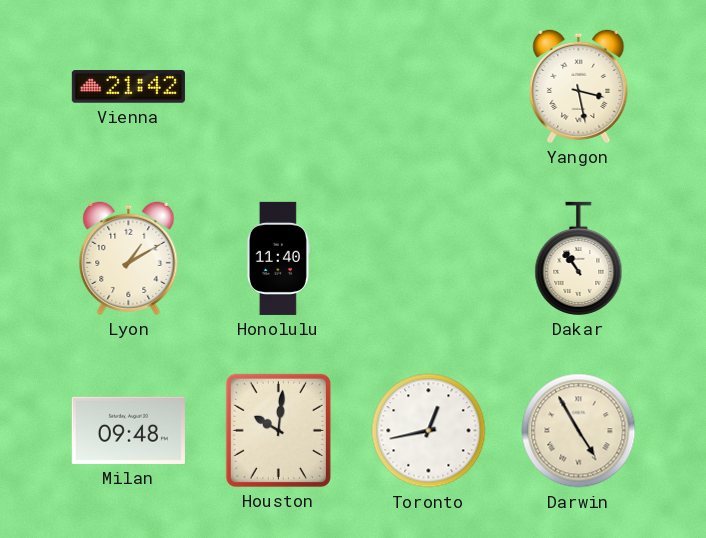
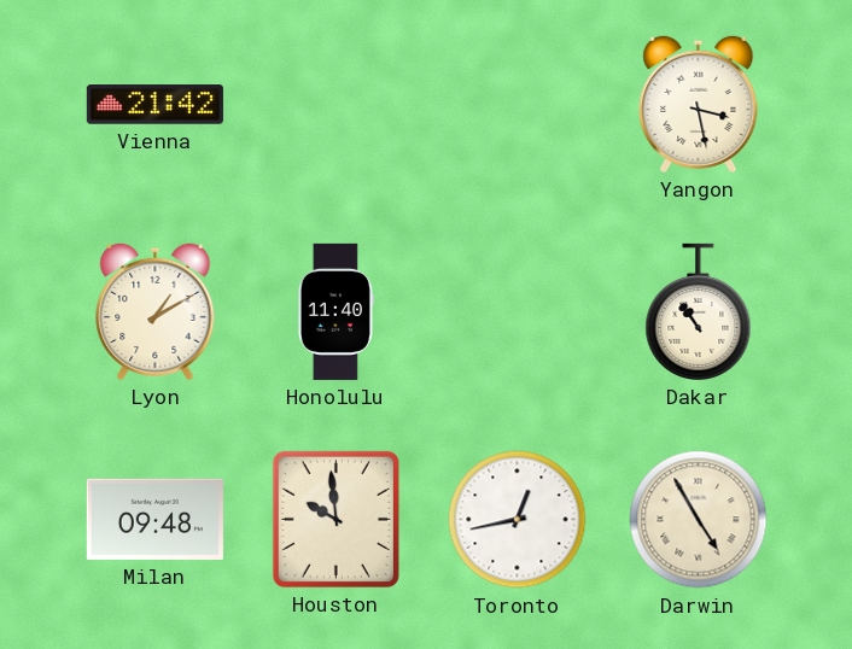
Houston: 10:01 -> 9:59
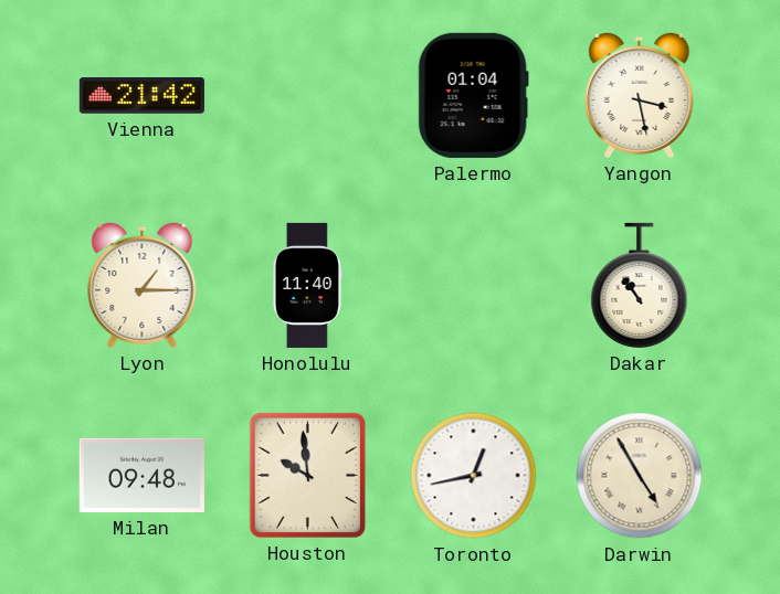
Palermo: none -> 01:04
Lyon: 1:10 -> 1:15
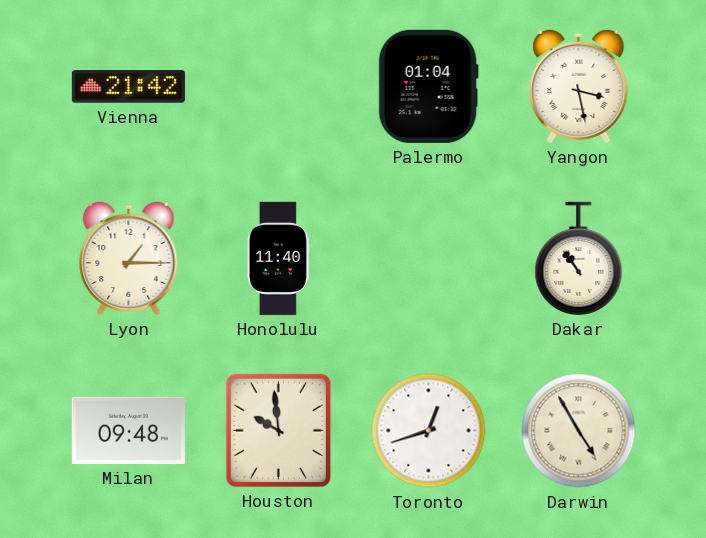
Toronto: 12:43 -> 12:42
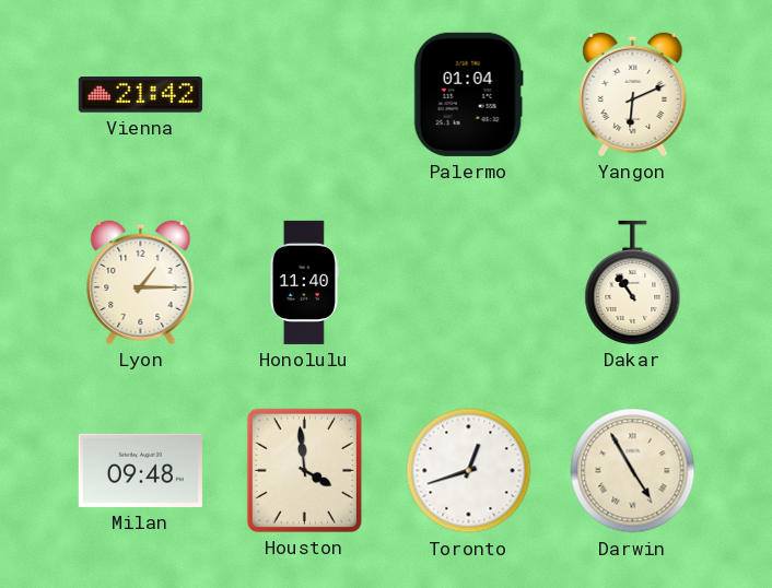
Yangon: 3:28 -> 6:11
Houston: 9:59 -> 3:59
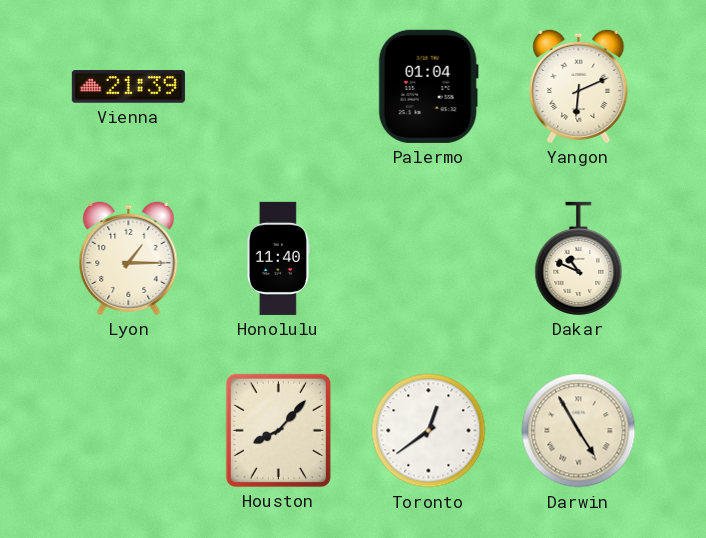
Vienna: 21:42 -> 21:39
Dakar: 10:54 -> 10:49
Milan: 09:48 -> none
Houston: 3:59 -> 8:07
Toronto: 12:42 -> 12:39
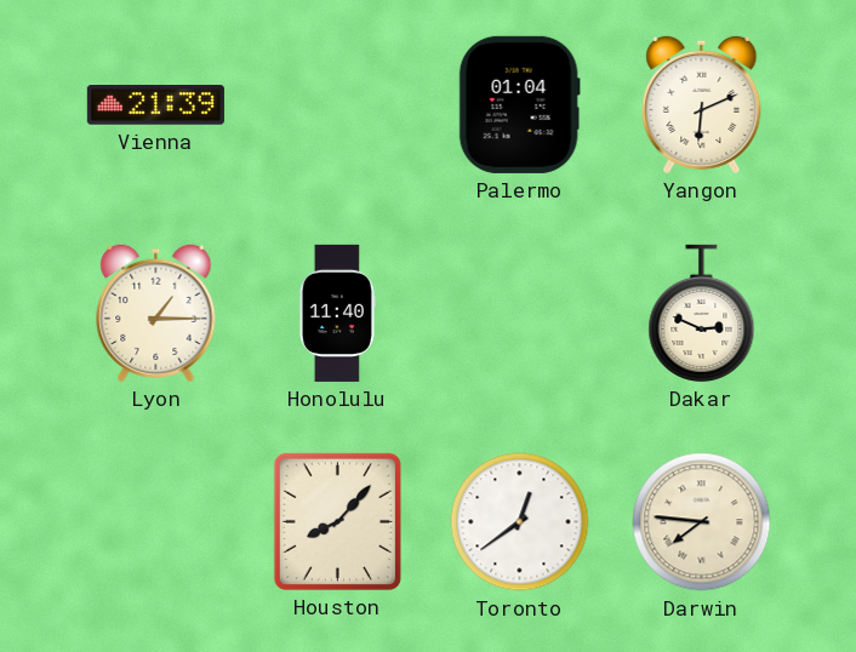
Dakar: 10:49 -> 2:49
Darwin: 4:55 -> 7:46
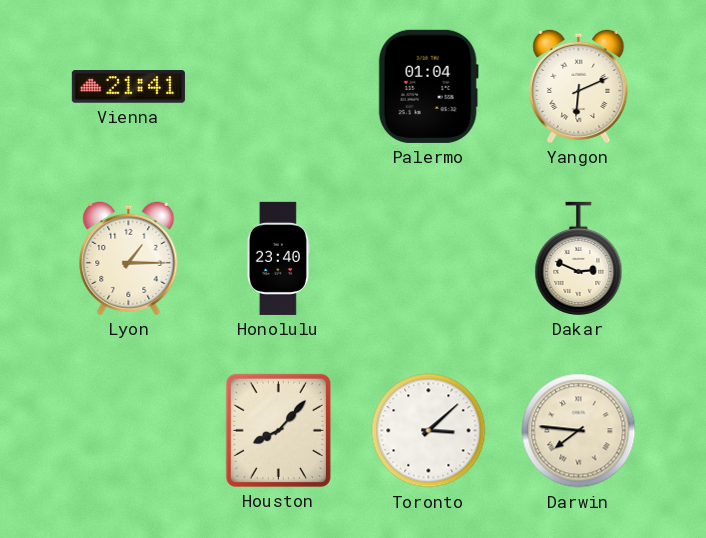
Vienna: 21:39 -> 21:41
Honolulu: 11:40 -> 23:40
Toronto: 12:39 -> 3:08
